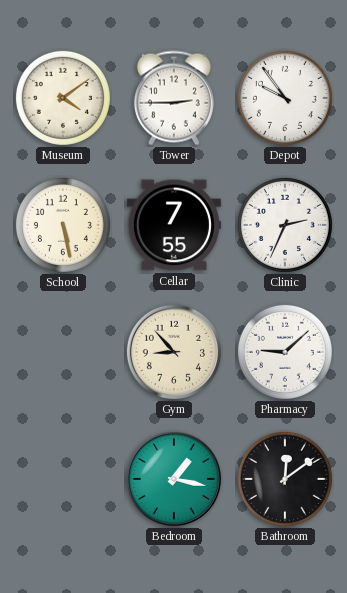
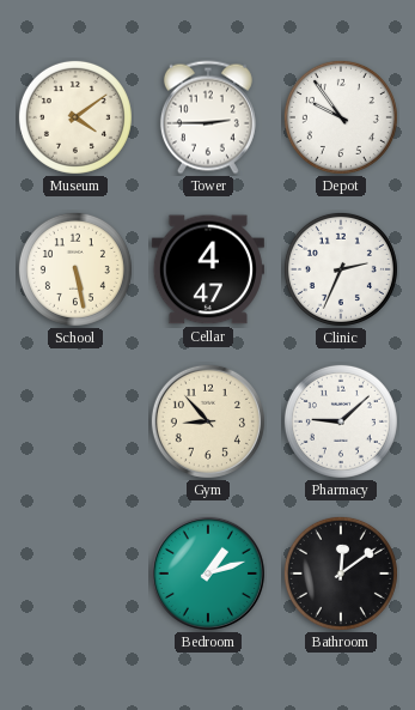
Cellar: 7:55 -> 4:47
Bedroom: 1:17 -> 1:12
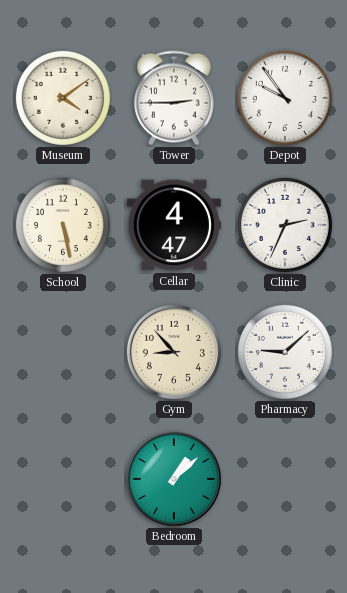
Bedroom: 1:12 -> 1:08
Bathroom: 12:09 -> none
